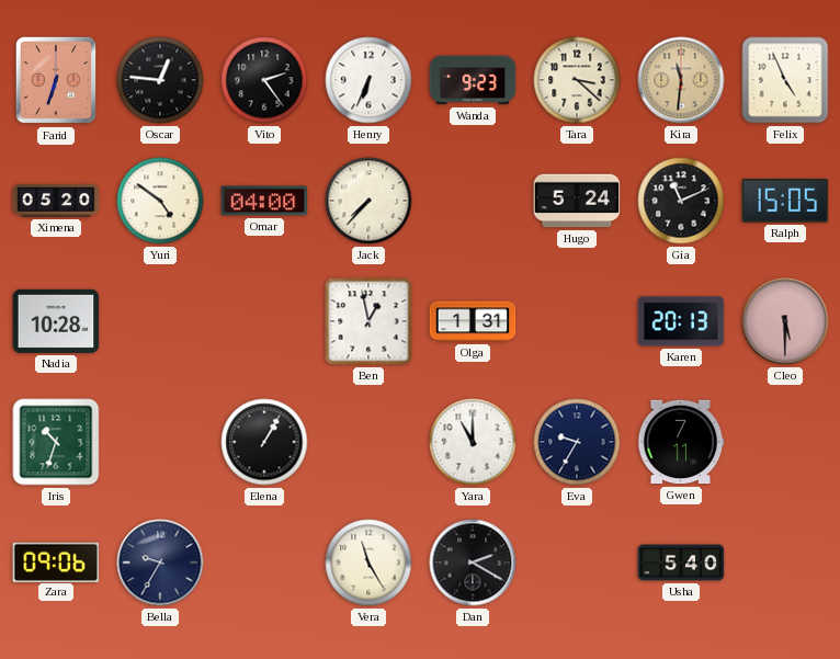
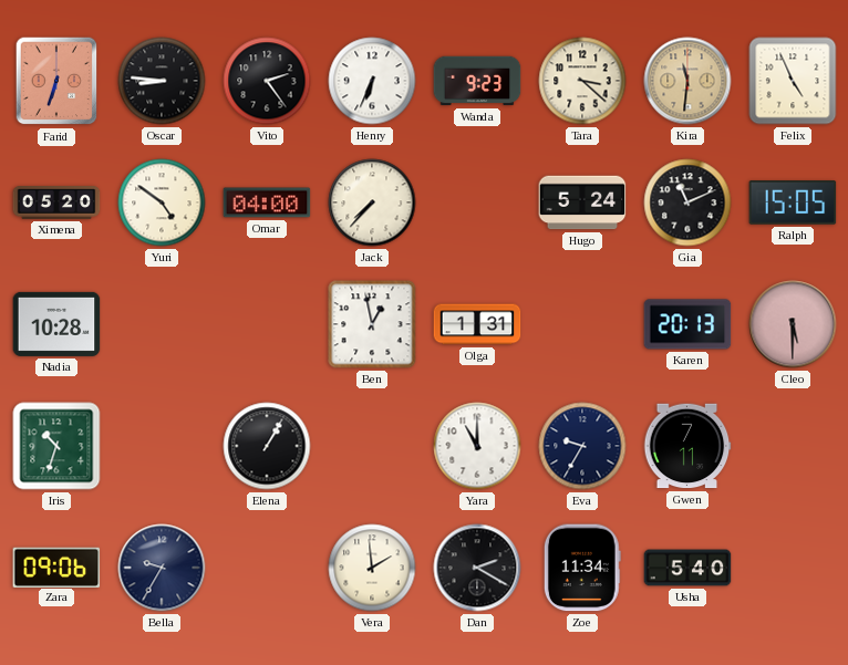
Oscar: 12:46 -> 8:46
Vera: 11:25 -> 1:59
Zoe: none -> 11:34
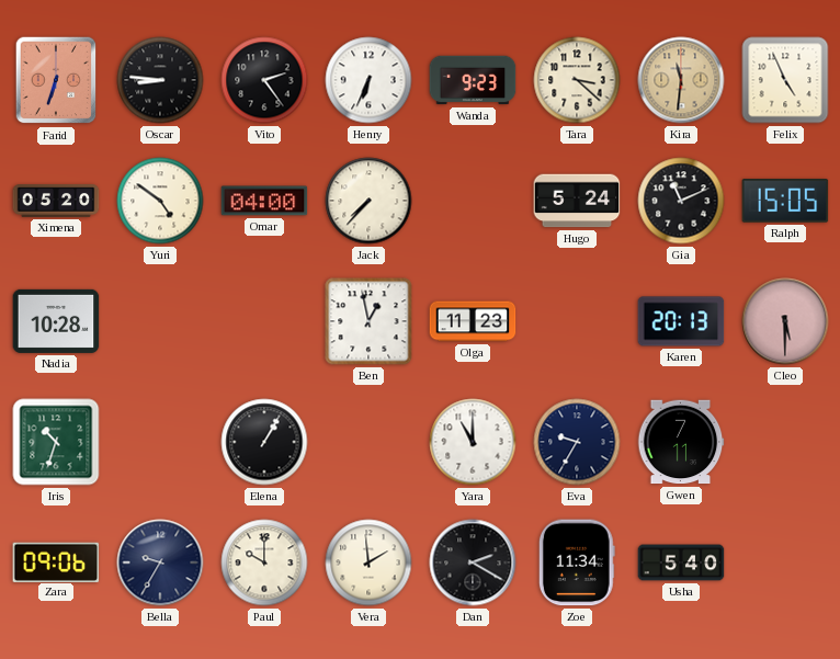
Olga: 1:31 -> 11:23
Paul: none -> 10:00
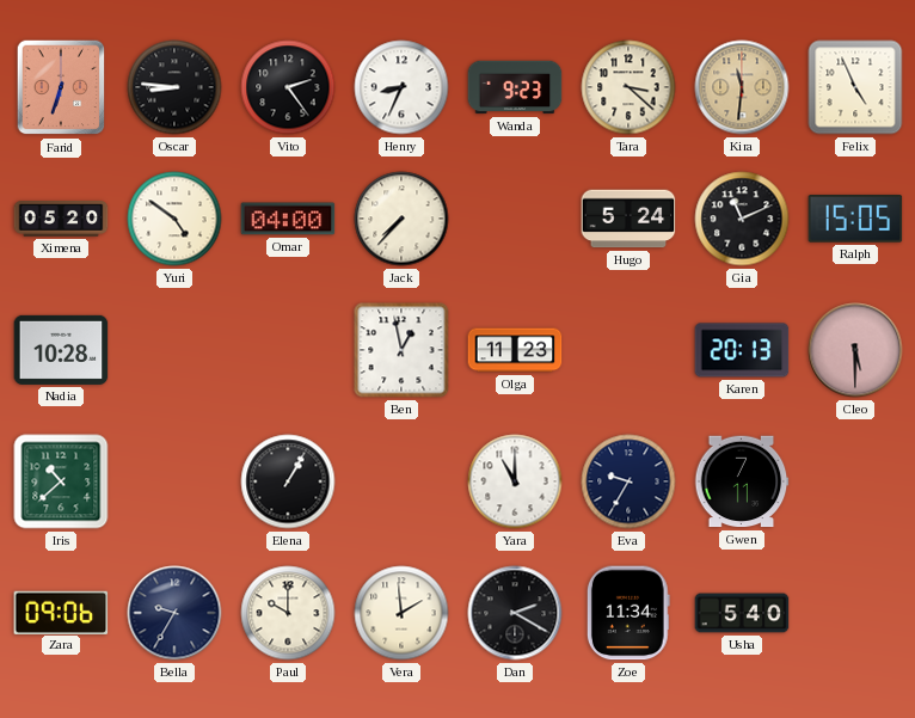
Henry: 6:34 -> 8:34
Iris: 10:33 -> 10:38
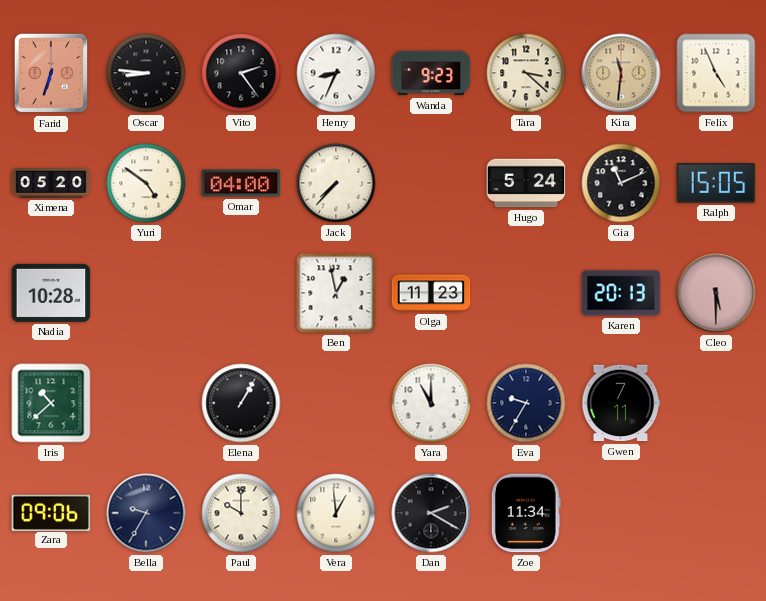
Vera: 1:59 -> 12:59
Usha: 5:40 -> none
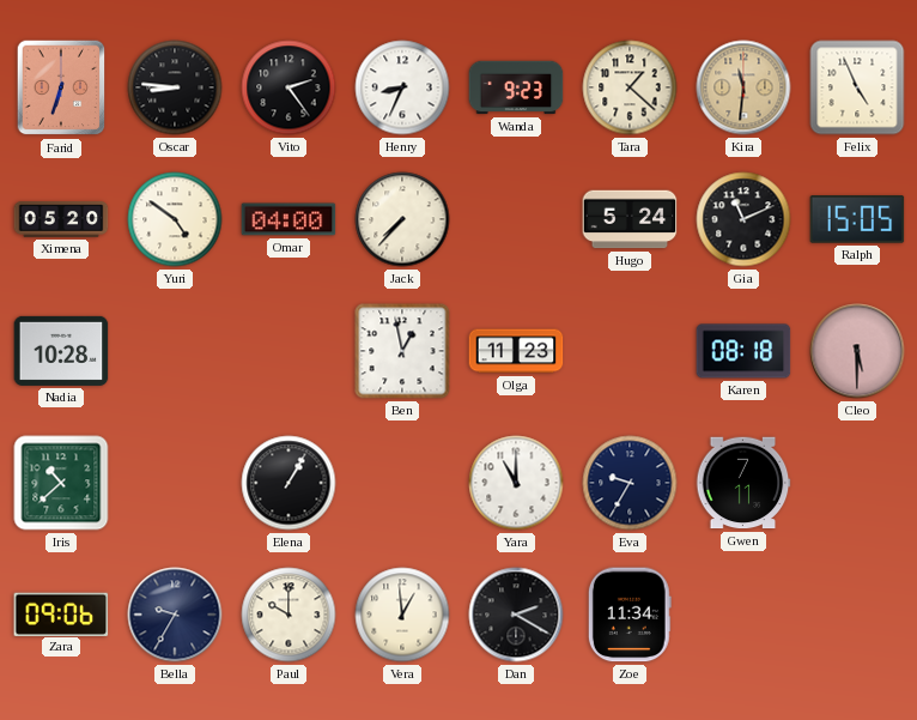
Tara: 3:22 -> 1:22
Karen: 20:13 -> 08:18
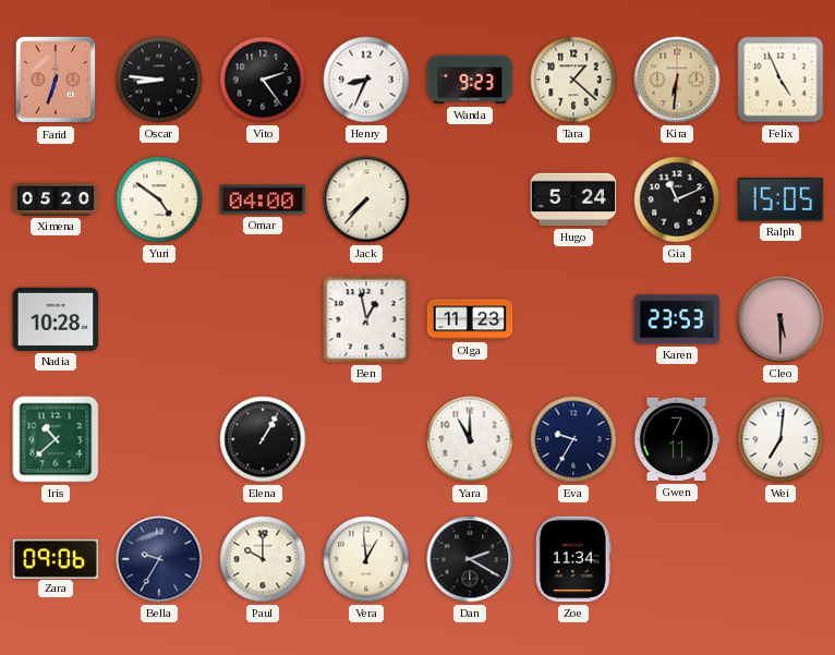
Kira: 11:31 -> 6:31
Karen: 08:18 -> 23:53
Wei: none -> 7:01
